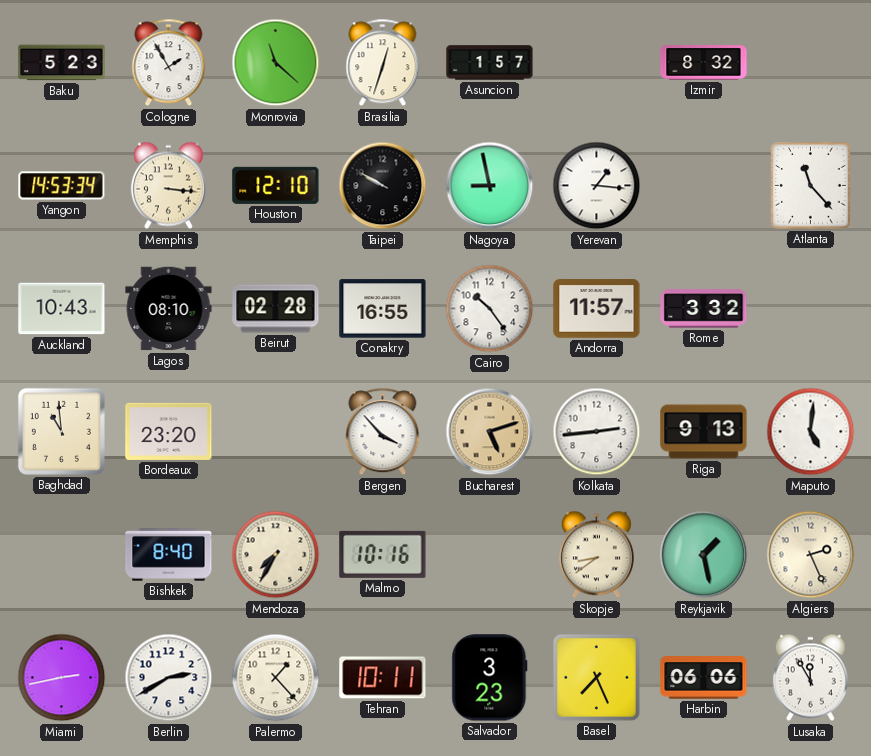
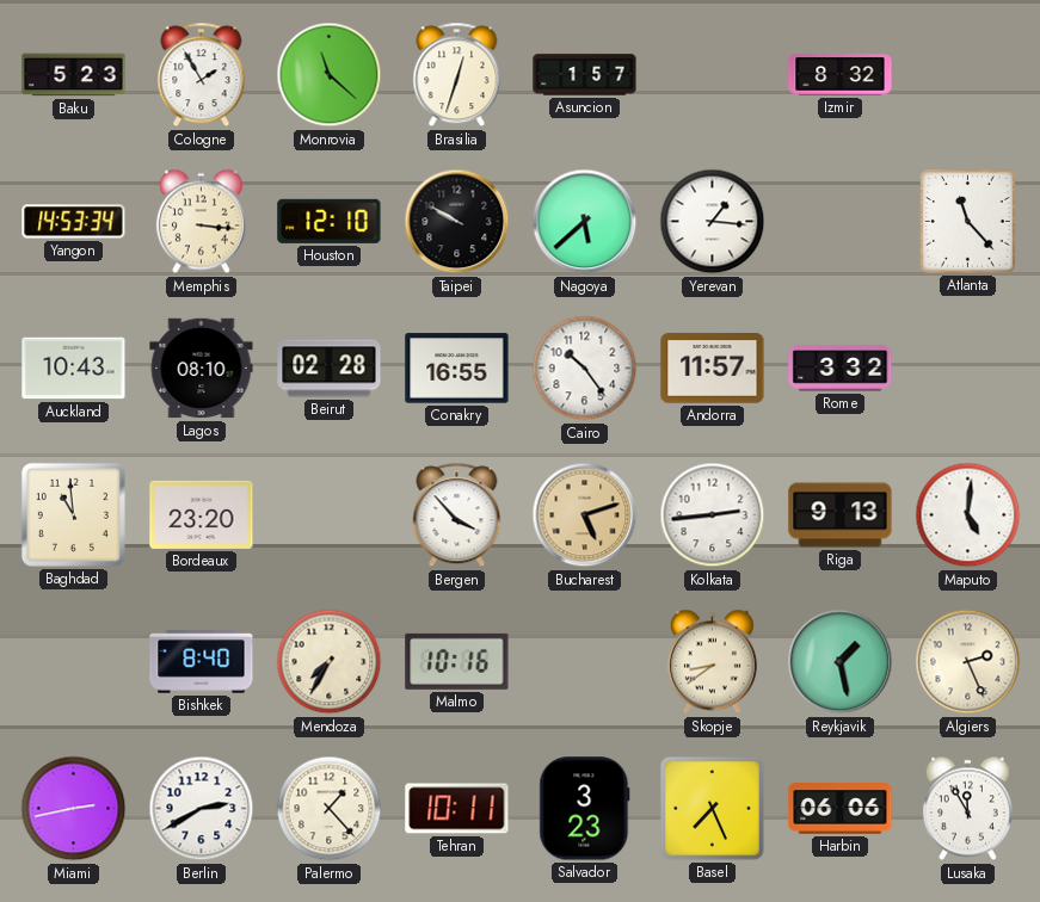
Nagoya: 8:58 -> 5:38
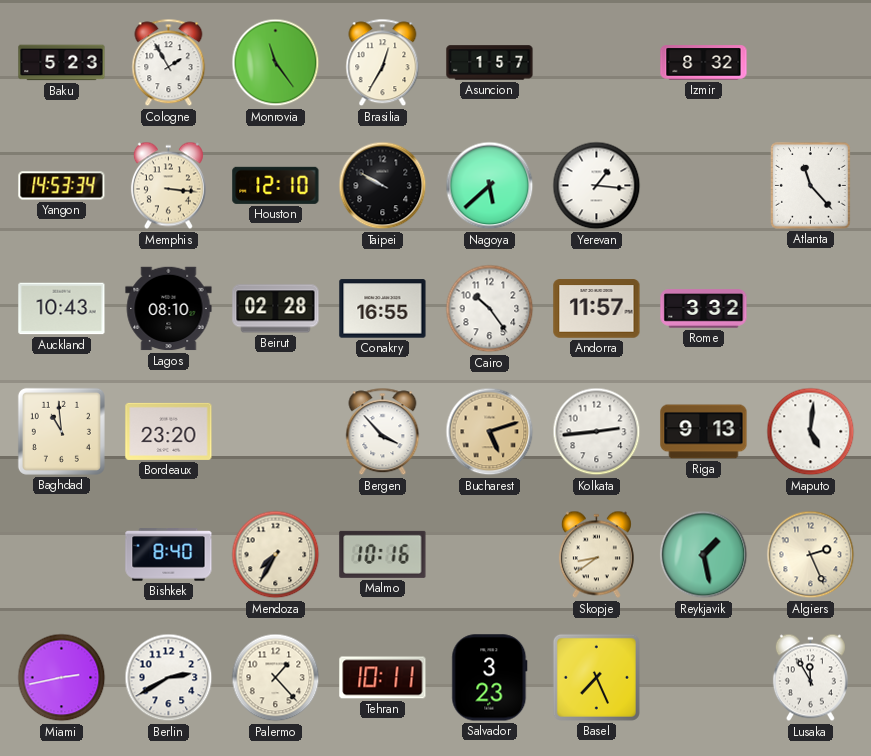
Monrovia: 11:22 -> 11:24
Brasilia: 12:33 -> 12:35
Harbin: 06:06 -> none
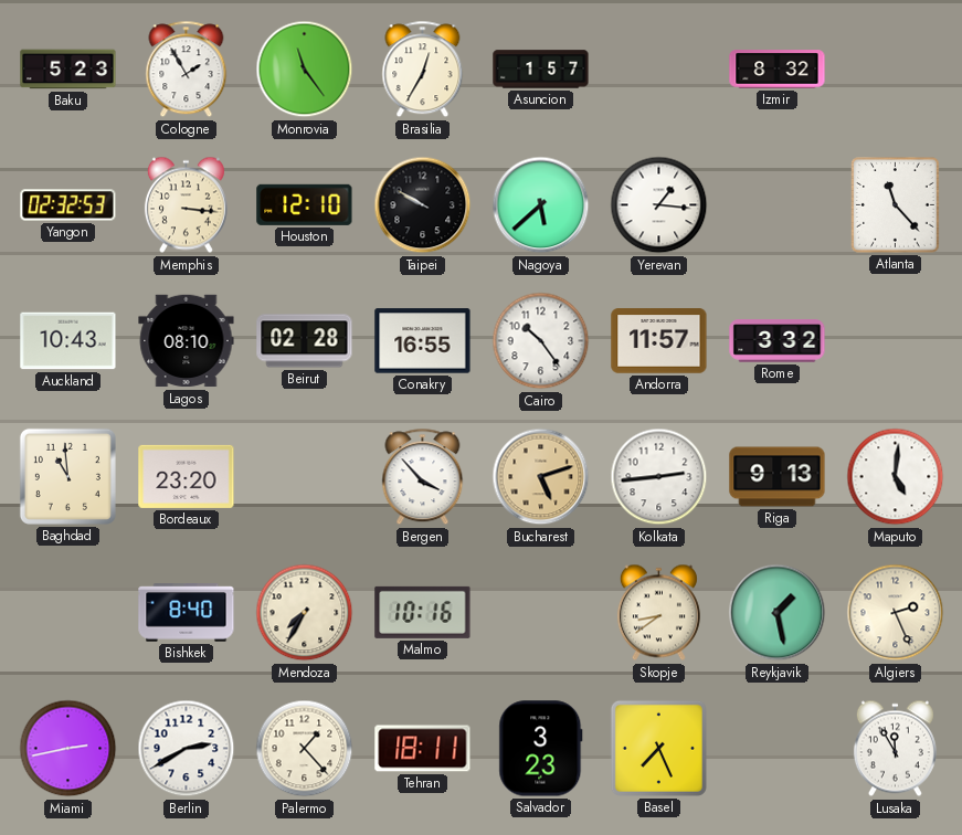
Yangon: 14:53 -> 02:32
Tehran: 10:11 -> 18:11
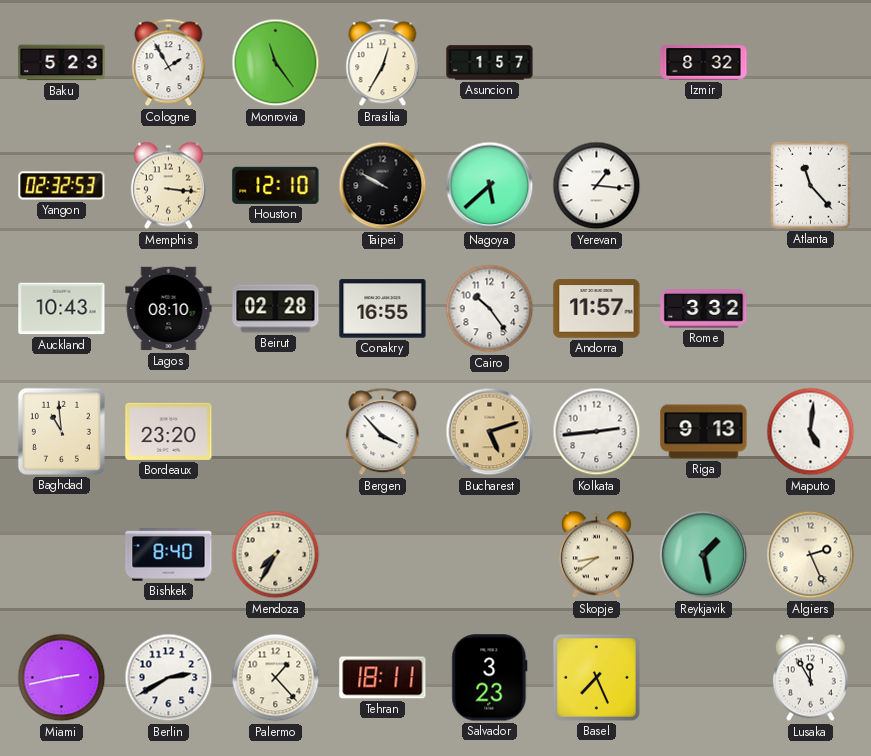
Malmo: 10:16 -> none
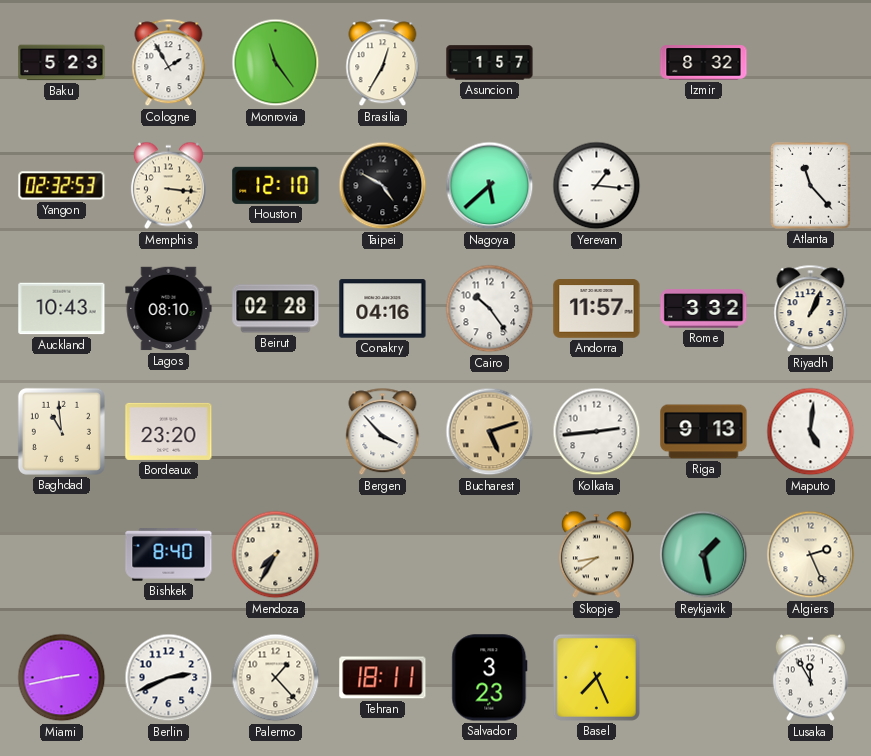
Taipei: 9:50 -> 4:50
Conakry: 16:55 -> 04:16
Riyadh: none -> 1:04
Berlin: 2:40 -> 2:41
